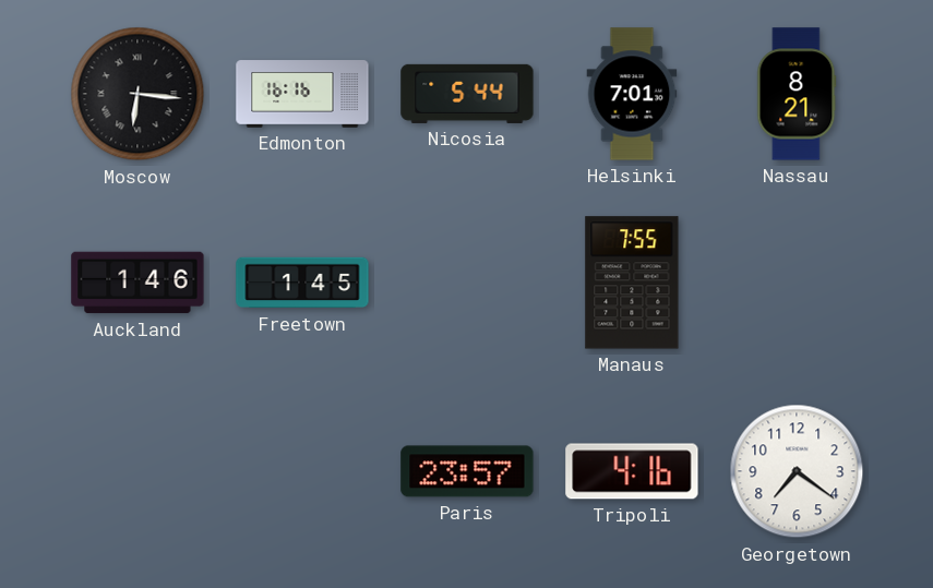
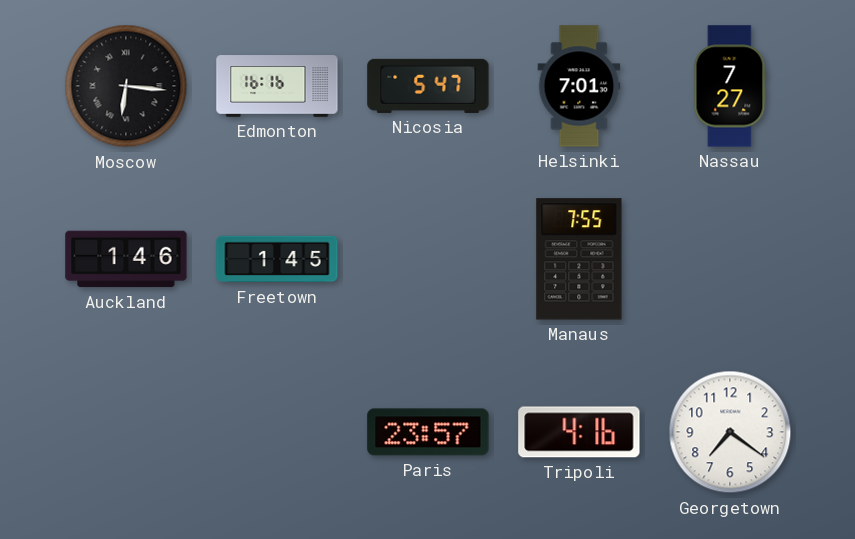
Nicosia: 5:44 -> 5:47
Nassau: 8:21 -> 7:27
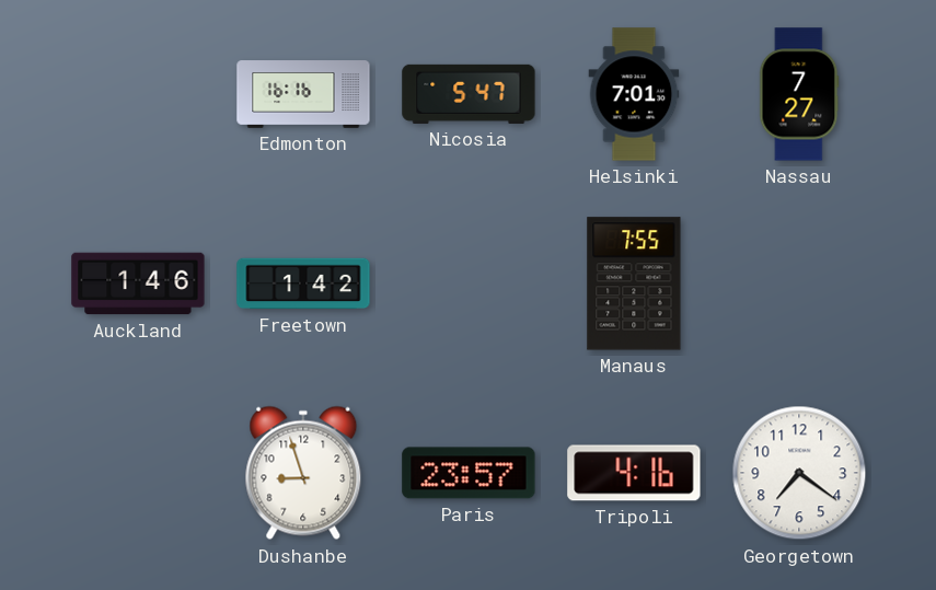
Moscow: 6:16 -> none
Freetown: 1:45 -> 1:42
Dushanbe: none -> 8:57
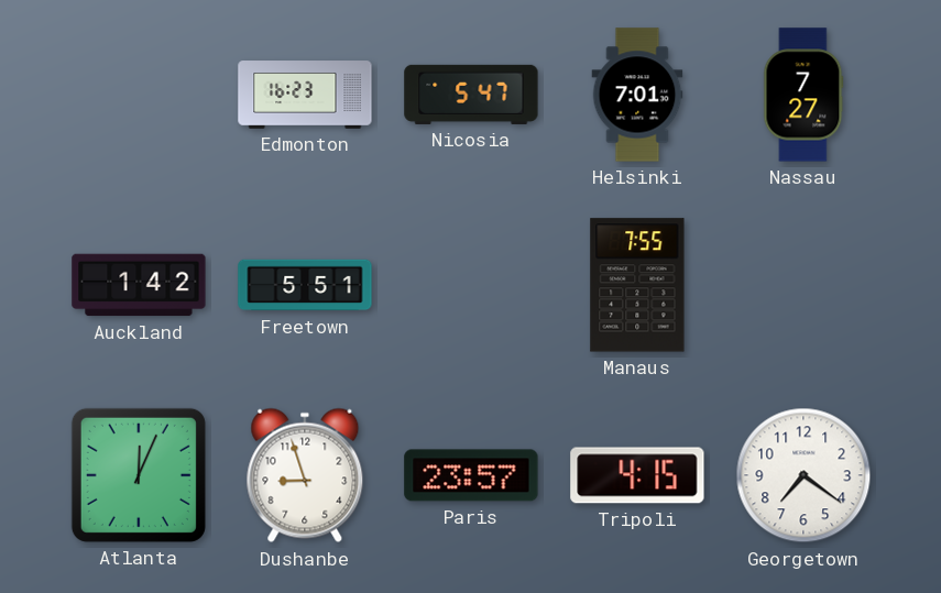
Edmonton: 16:16 -> 16:23
Auckland: 1:46 -> 1:42
Freetown: 1:42 -> 5:51
Atlanta: none -> 12:04
Tripoli: 4:16 -> 4:15
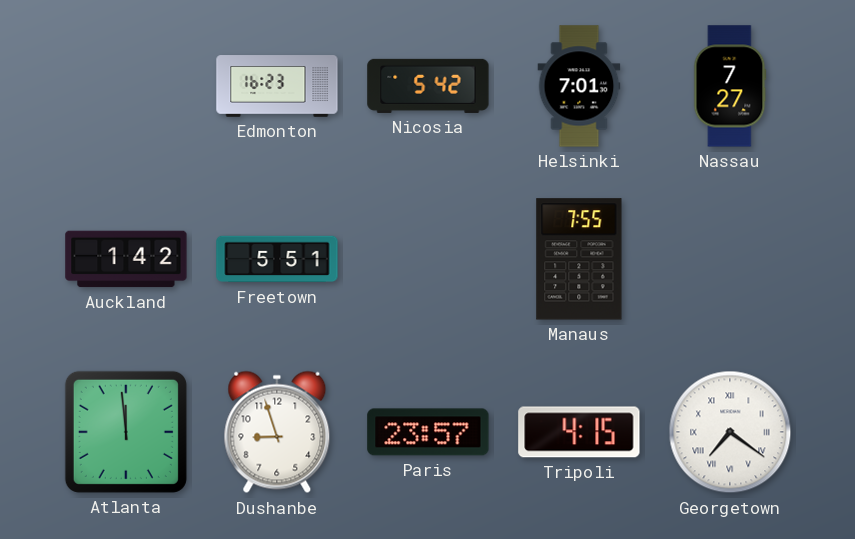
Nicosia: 5:47 -> 5:42
Atlanta: 12:04 -> 11:59
Georgetown numerals: Arabic -> Roman
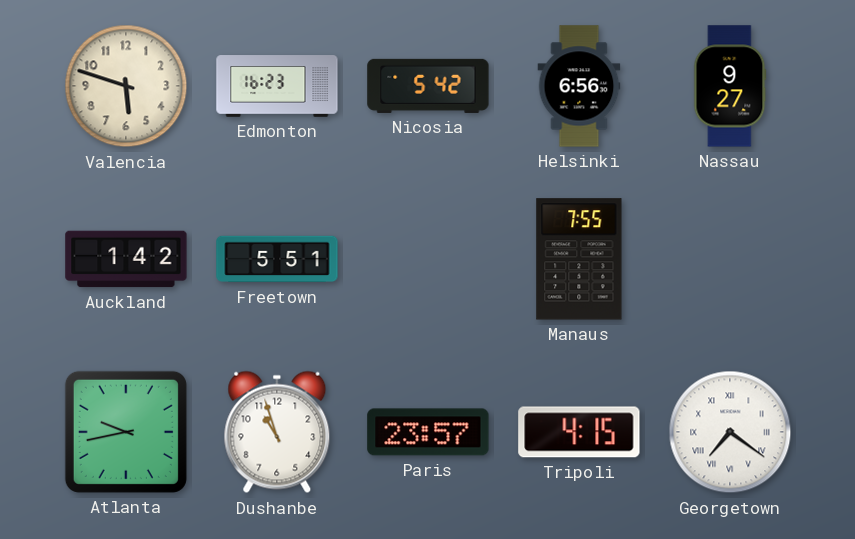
Valencia: none -> 5:48
Helsinki: 7:01 -> 6:56
Nassau: 7:27 -> 9:27
Atlanta: 11:59 -> 9:43
Dushanbe: 8:57 -> 10:57
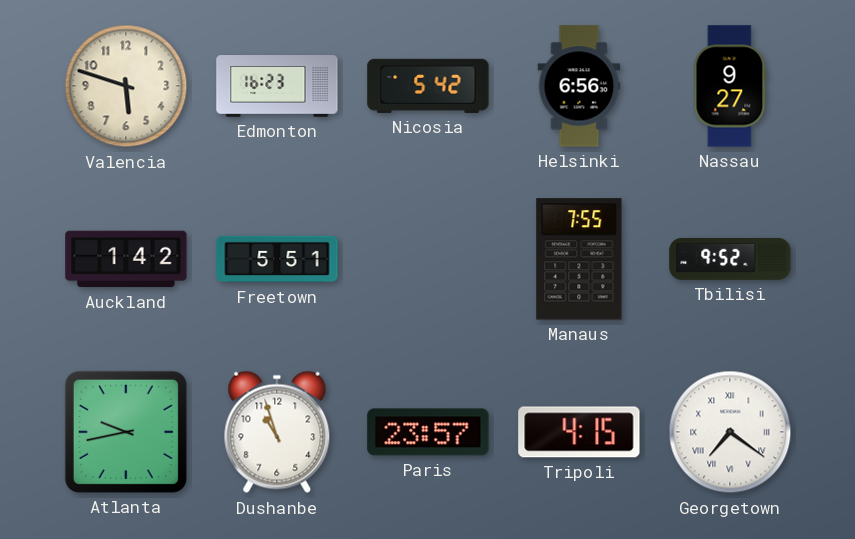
Tbilisi: none -> 9:52
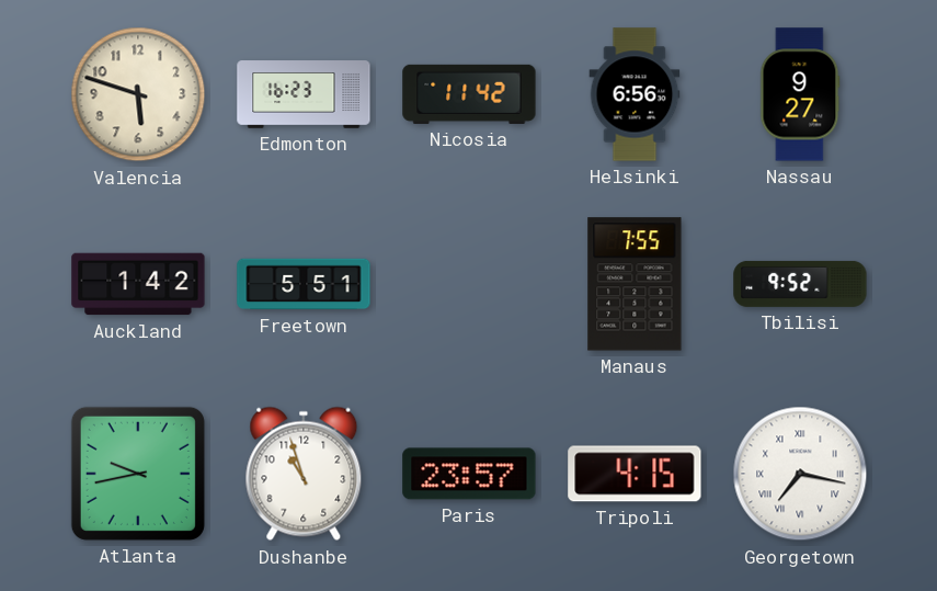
Nicosia: 5:42 -> 11:42
Georgetown: 7:21 -> 7:17
